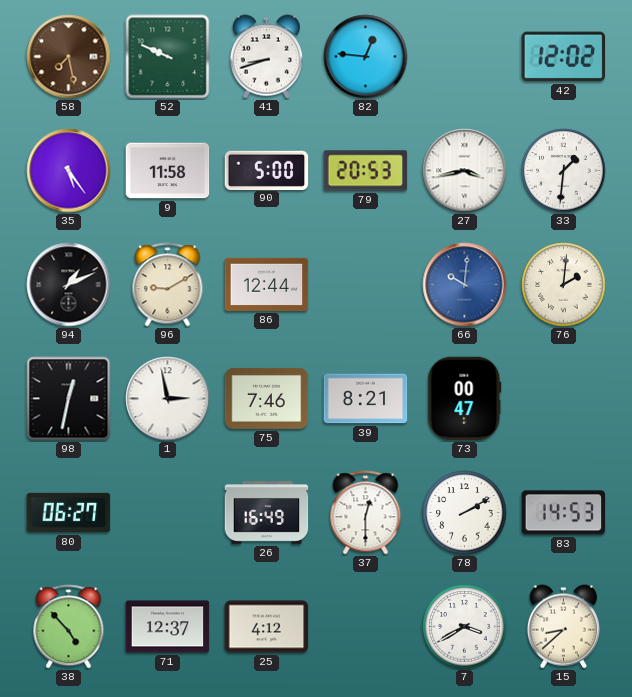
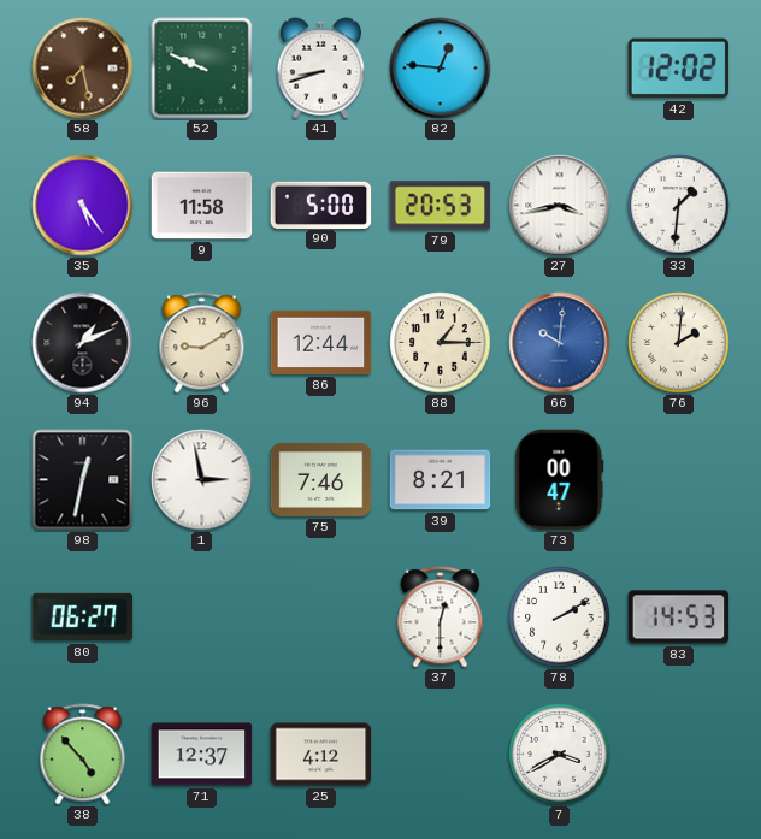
88: none -> 1:15
26: 16:49 -> none
15: 8:38 -> none
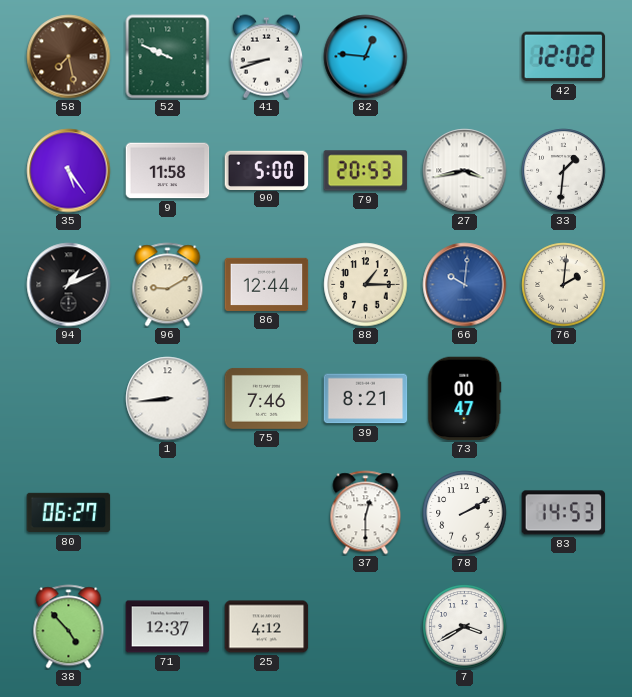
98: 12:32 -> none
1: 2:58 -> 8:44
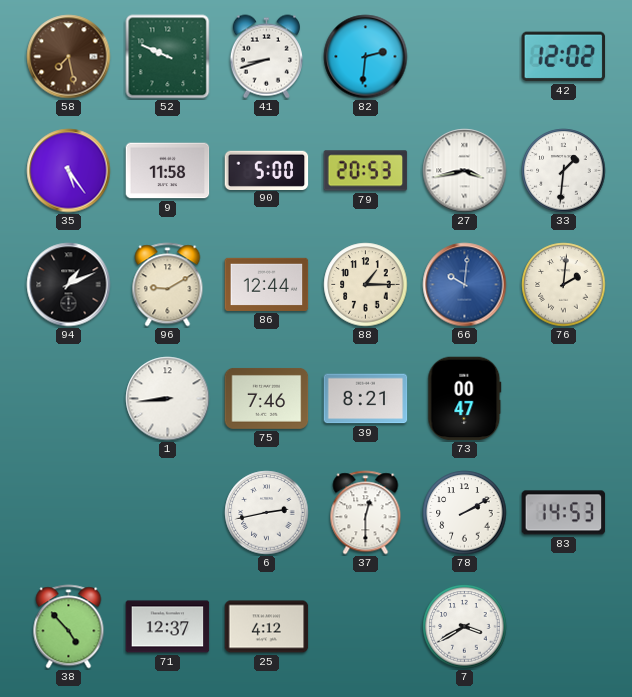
82: 12:46 -> 2:31
80: 06:27 -> none
6: none -> 2:43
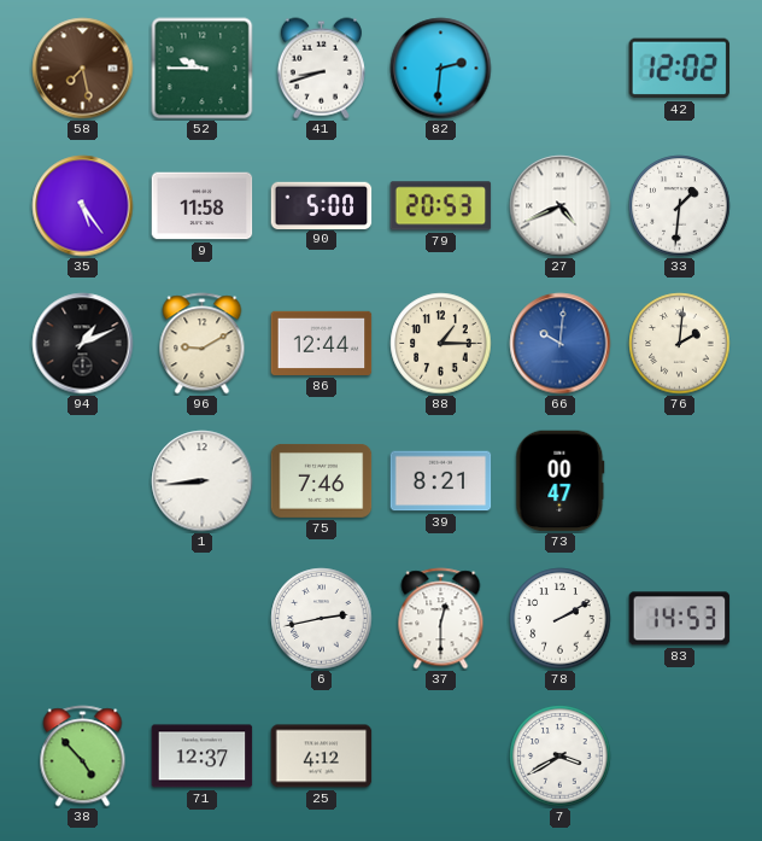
52: 9:49 -> 9:45
27: 3:43 -> 4:41
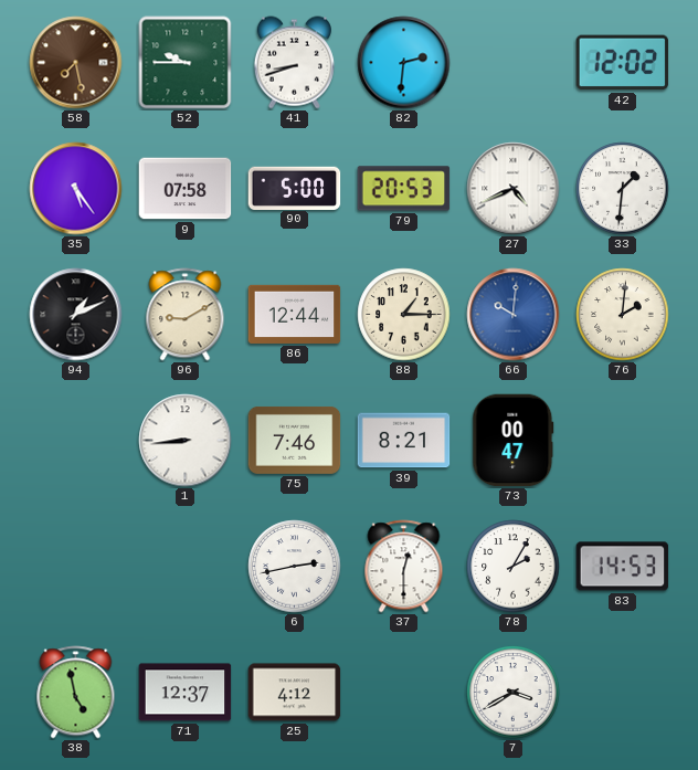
9: 11:58 -> 07:58
78: 2:10 -> 2:05
38: 4:53 -> 4:58
